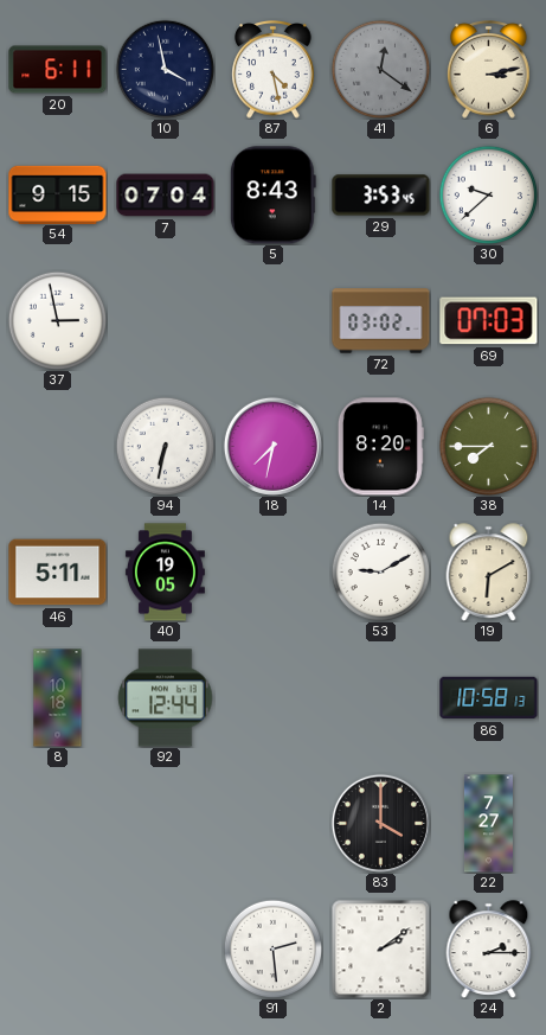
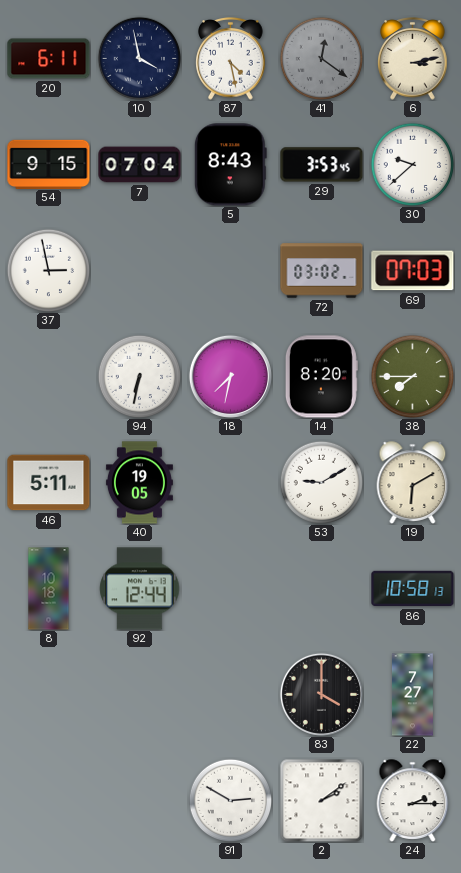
91: 2:29 -> 2:50
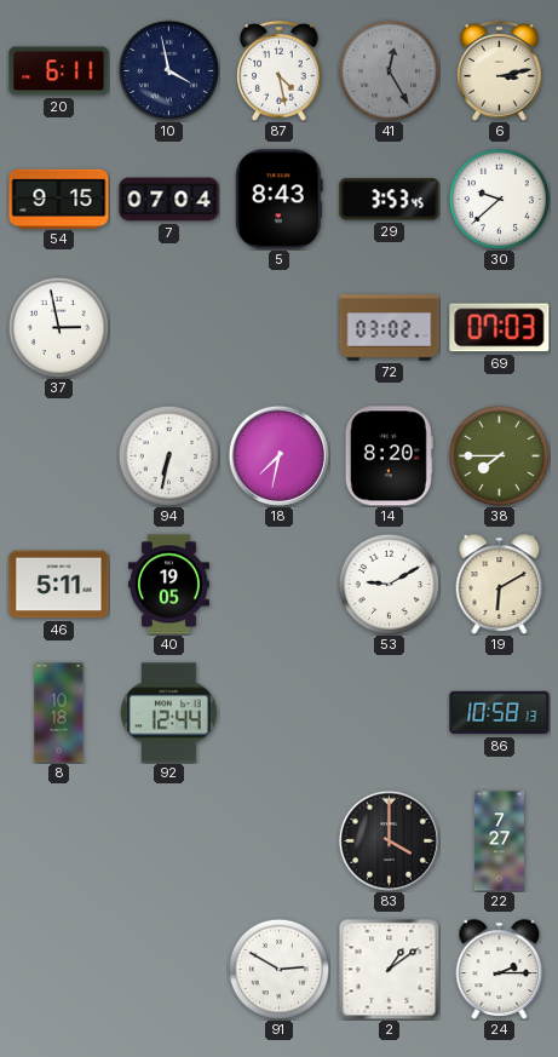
41: 12:21 -> 12:25
2: 2:09 -> 1:09
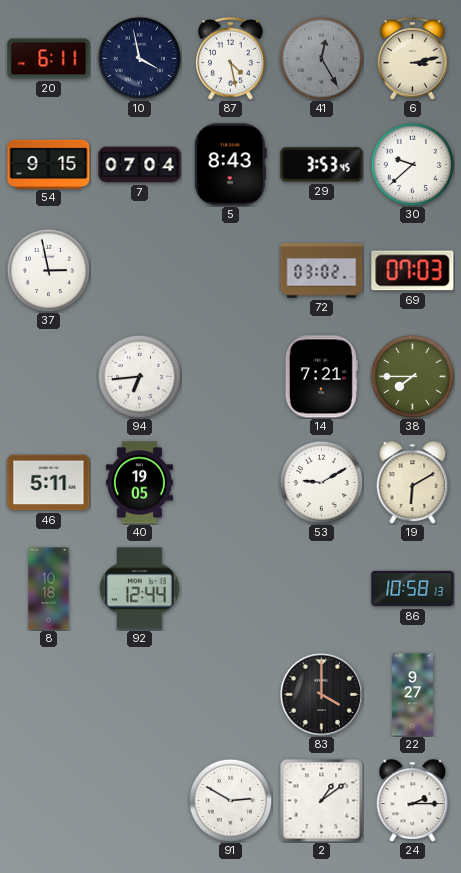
94: 6:32 -> 6:44
18: 7:32 -> none
14: 8:20 -> 7:21
22: 7:27 -> 9:27
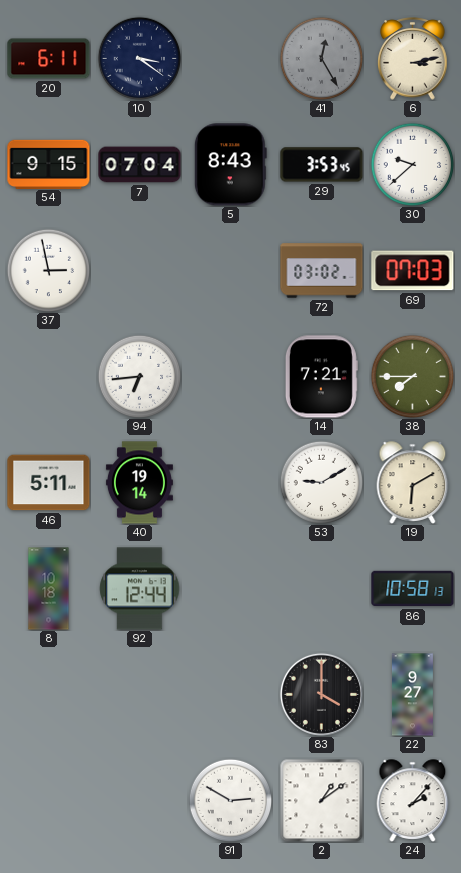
10: 3:58 -> 3:21
87: 4:28 -> none
40: 19:05 -> 19:14
24: 2:15 -> 2:07
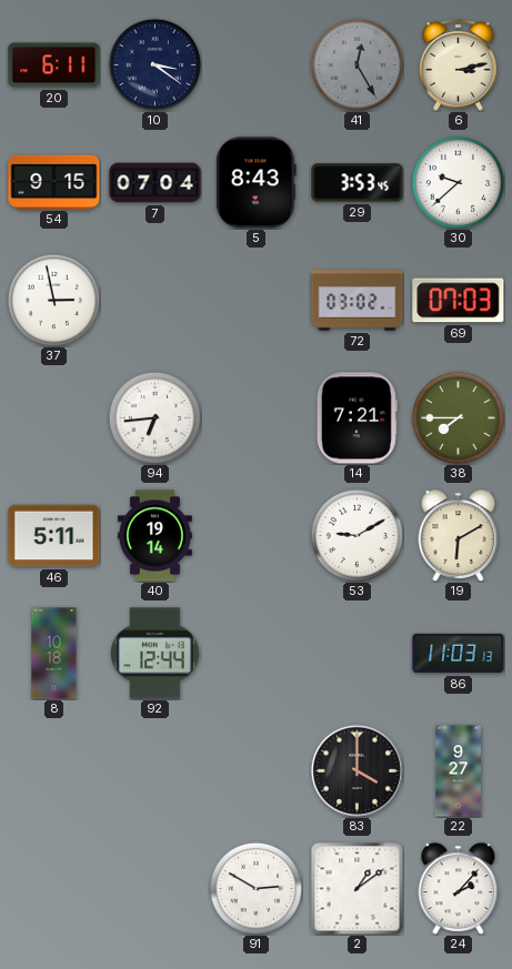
86: 10:58 -> 11:03
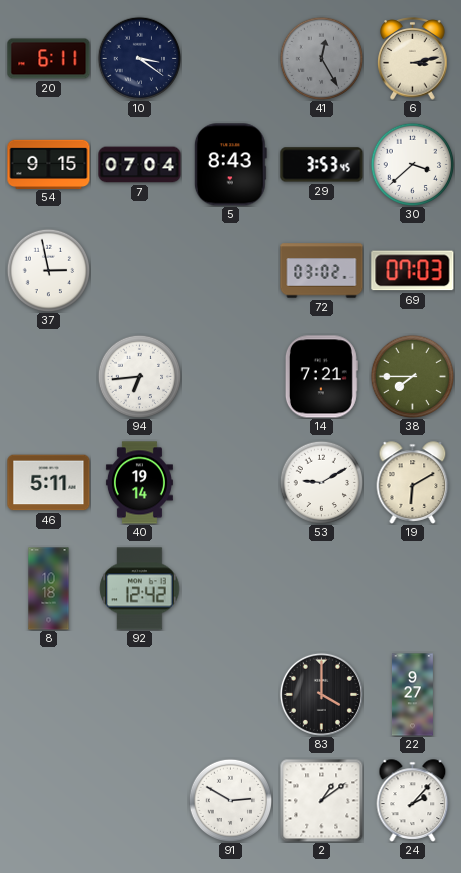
30: 9:38 -> 3:38
92: 12:44 -> 12:42
86: 11:03 -> none
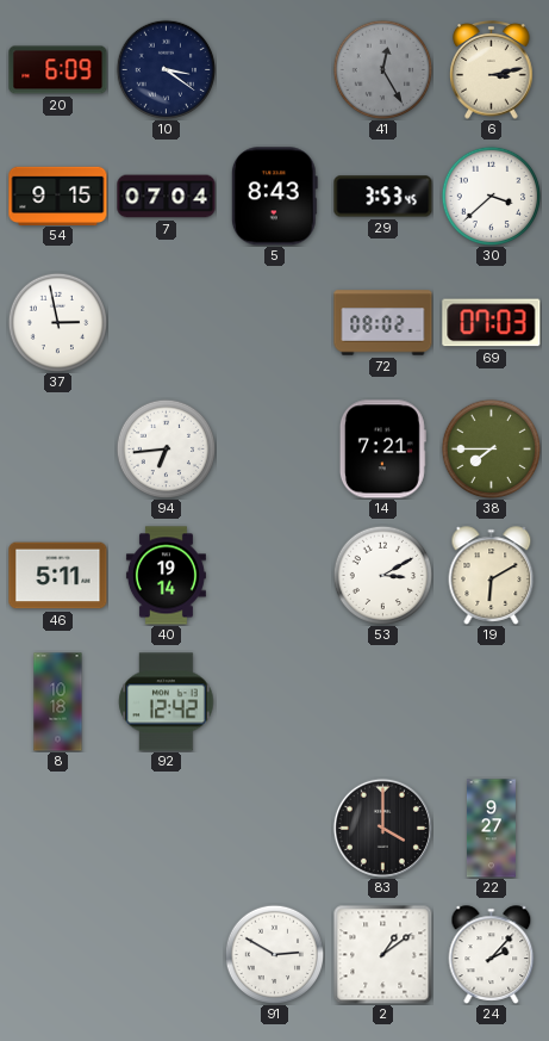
20: 6:11 -> 6:09
72: 03:02 -> 08:02
53: 9:10 -> 3:10
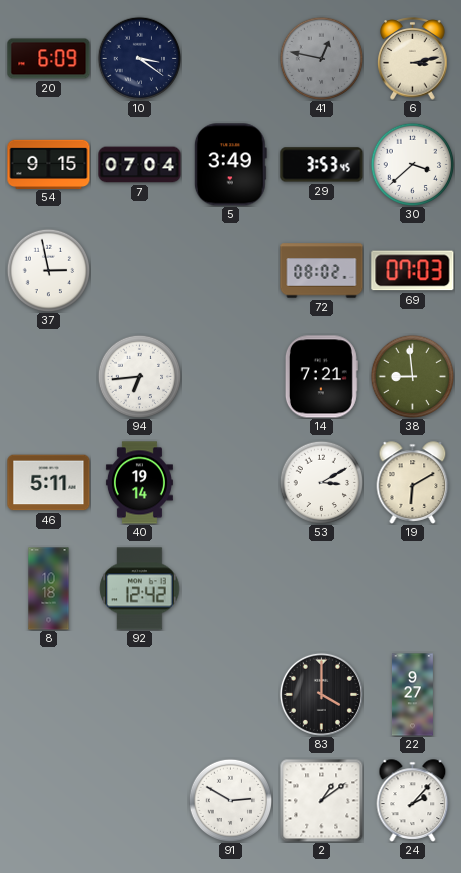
41: 12:25 -> 12:47
5: 8:43 -> 3:49
38: 7:45 -> 8:59
